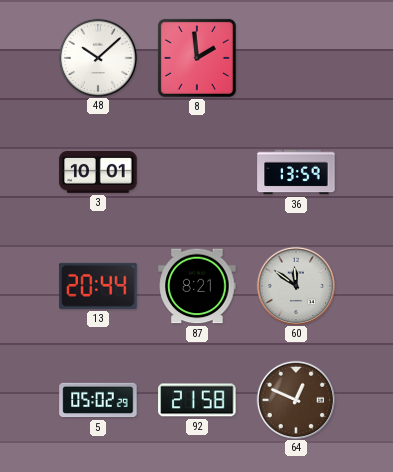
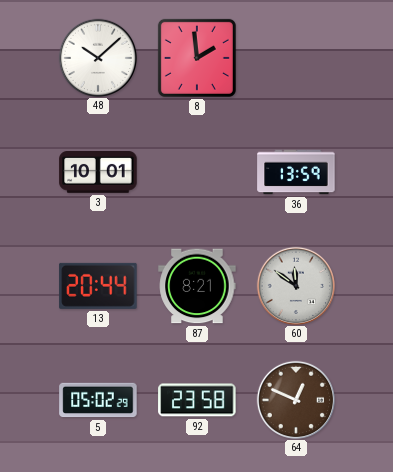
92: 21:58 -> 23:58
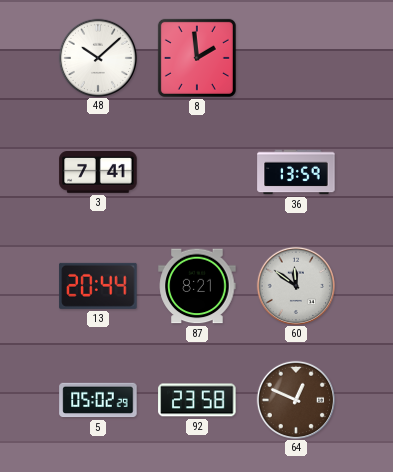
3: 10:01 -> 7:41
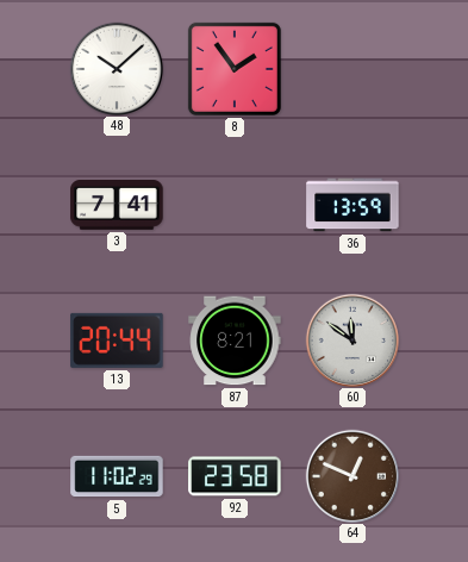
8: 1:59 -> 1:54
5: 05:02 -> 11:02
